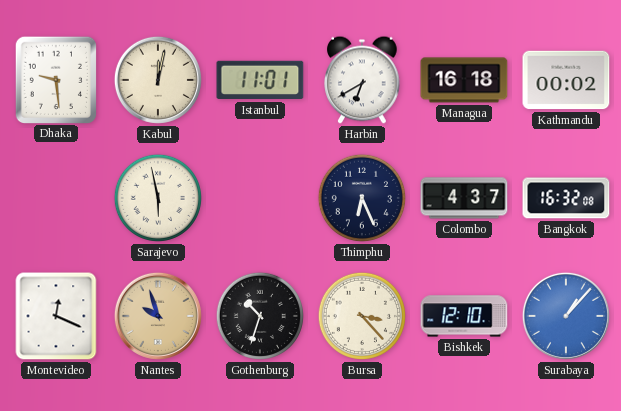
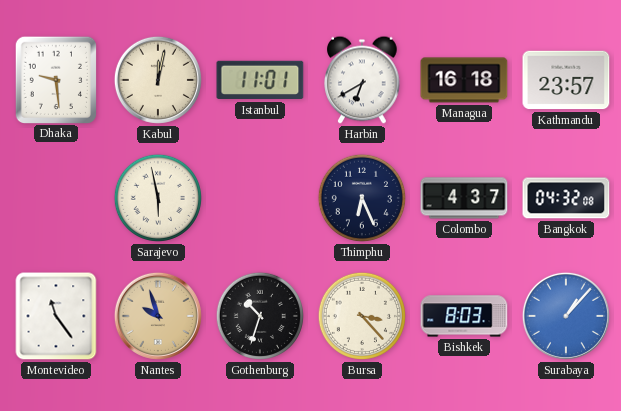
Kathmandu: 00:02 -> 23:57
Bangkok: 16:32 -> 04:32
Montevideo: 12:19 -> 11:24
Bishkek: 12:10 -> 8:03
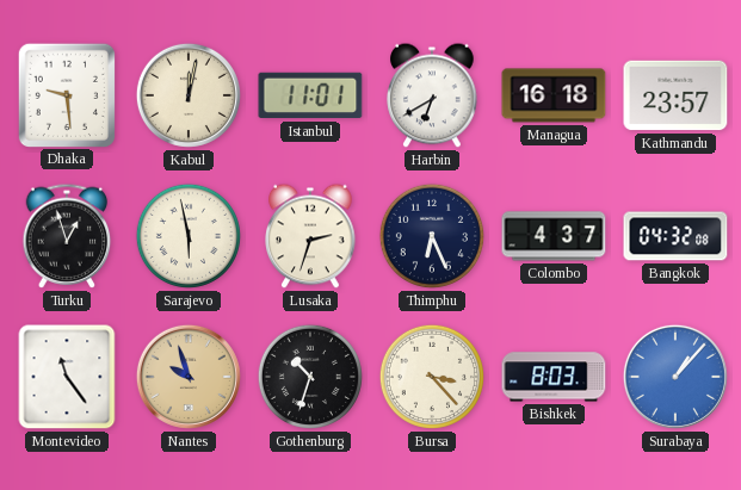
Turku: none -> 12:57
Lusaka: none -> 2:33
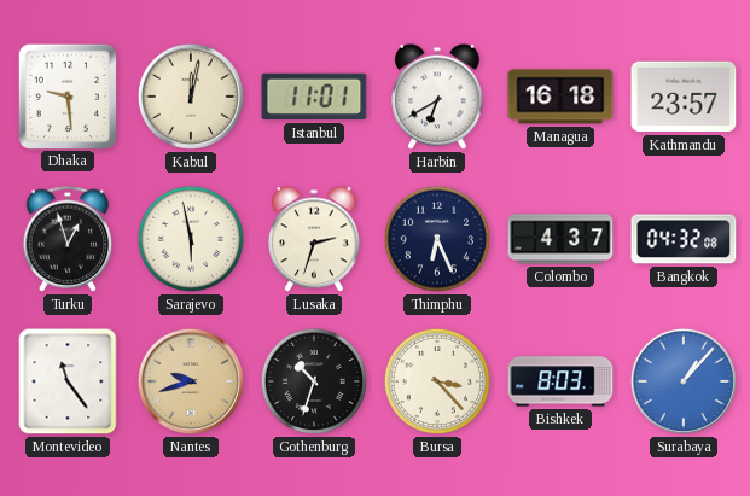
Nantes: 9:57 -> 9:42
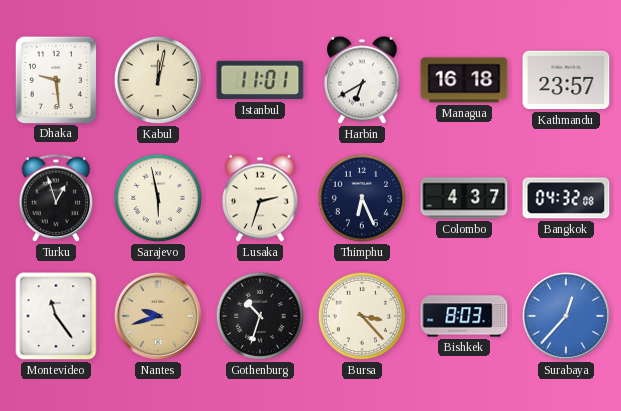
Surabaya: 1:07 -> 12:37
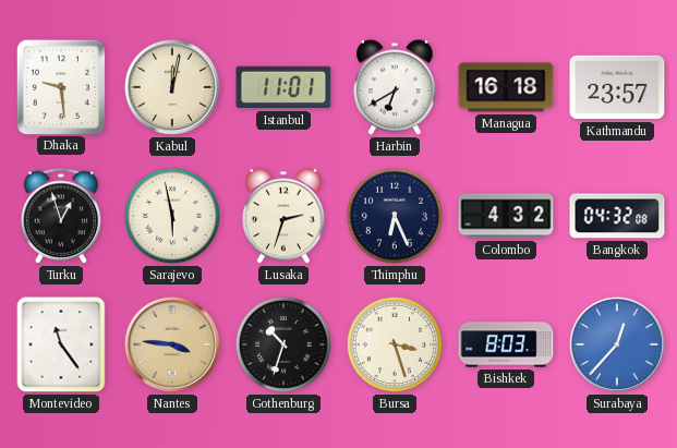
Colombo: 4:37 -> 4:32
Nantes: 9:42 -> 3:46
Bursa: 3:23 -> 3:27
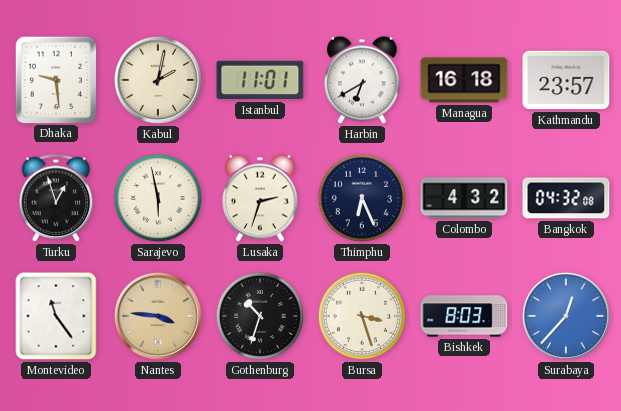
Kabul: 12:02 -> 2:02
